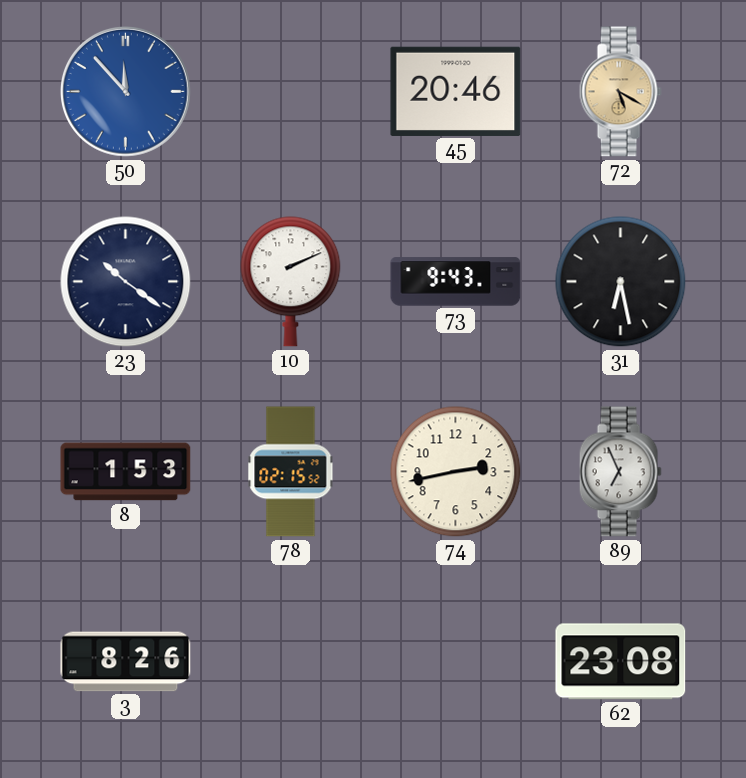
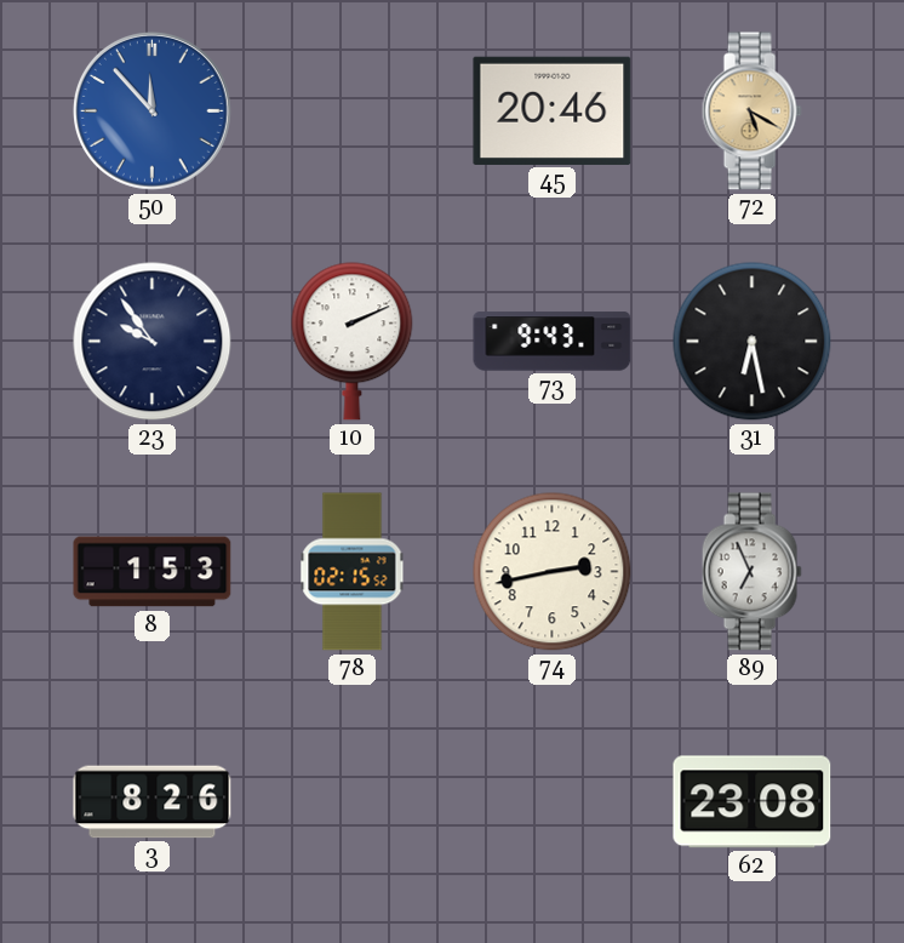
23: 10:21 -> 9:54
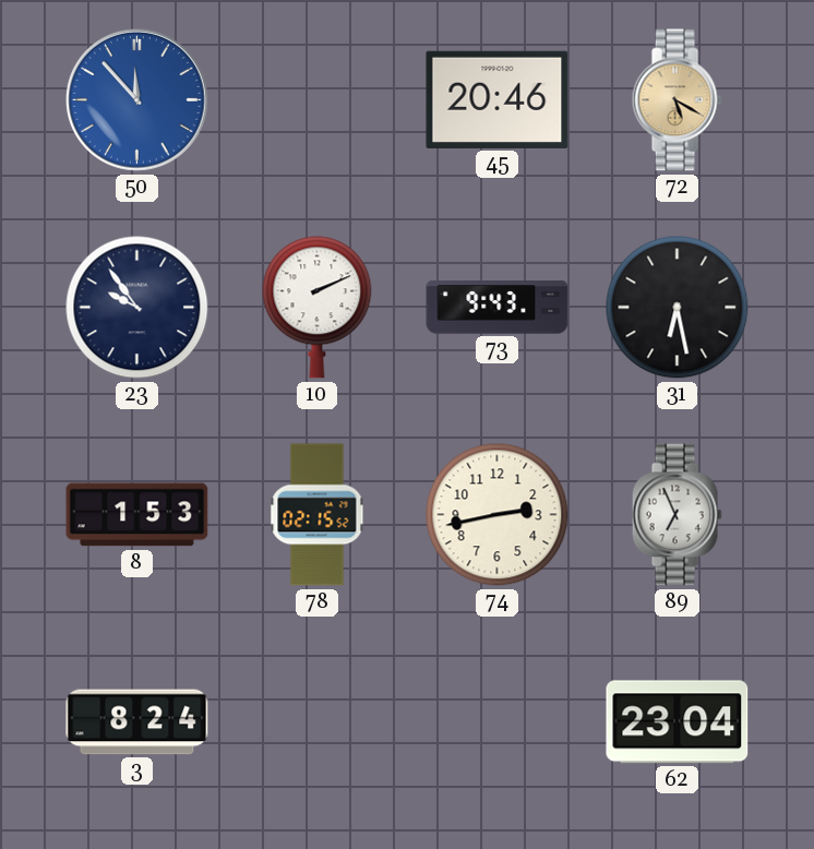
3: 8:26 -> 8:24
62: 23:08 -> 23:04
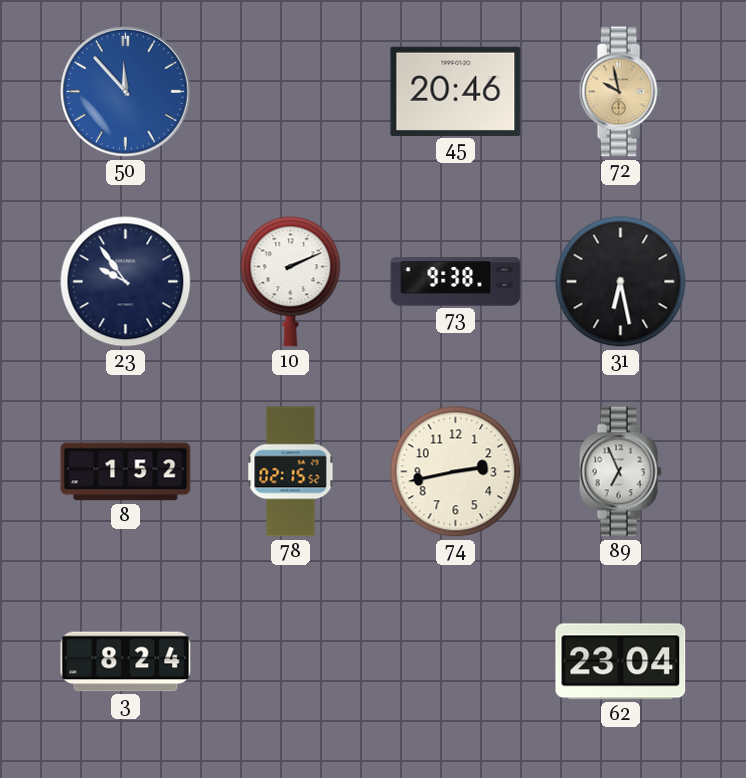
72: 5:20 -> 9:58
73: 9:43 -> 9:38
8: 1:53 -> 1:52
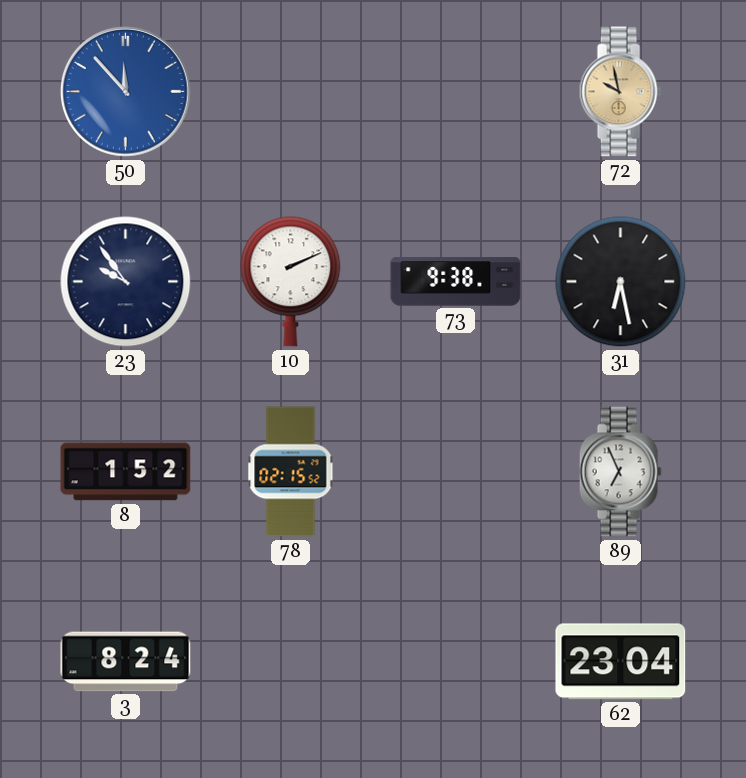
45: 20:46 -> none
74: 2:43 -> none
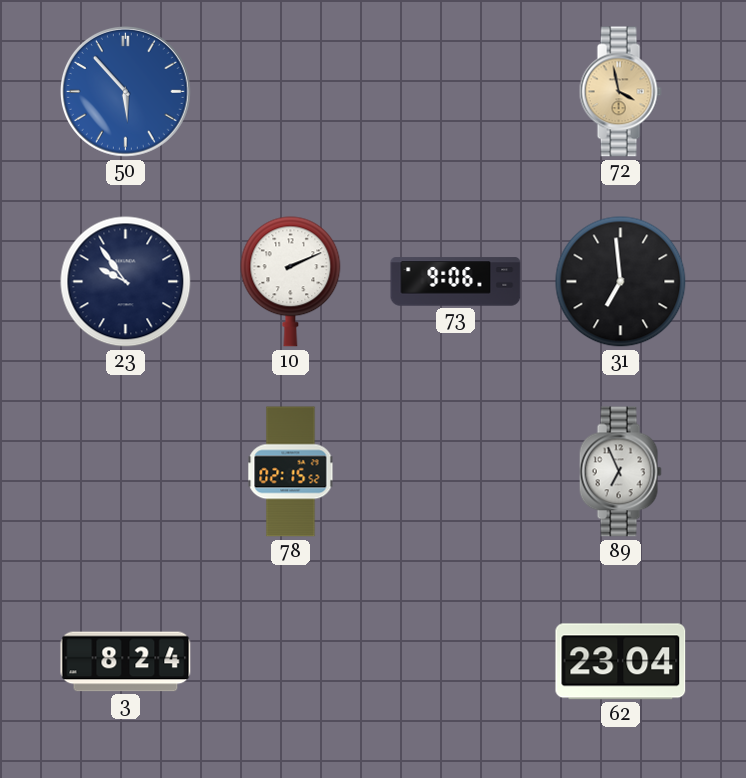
50: 11:53 -> 5:53
72: 9:58 -> 3:58
73: 9:38 -> 9:06
31: 6:28 -> 6:59
8: 1:52 -> none
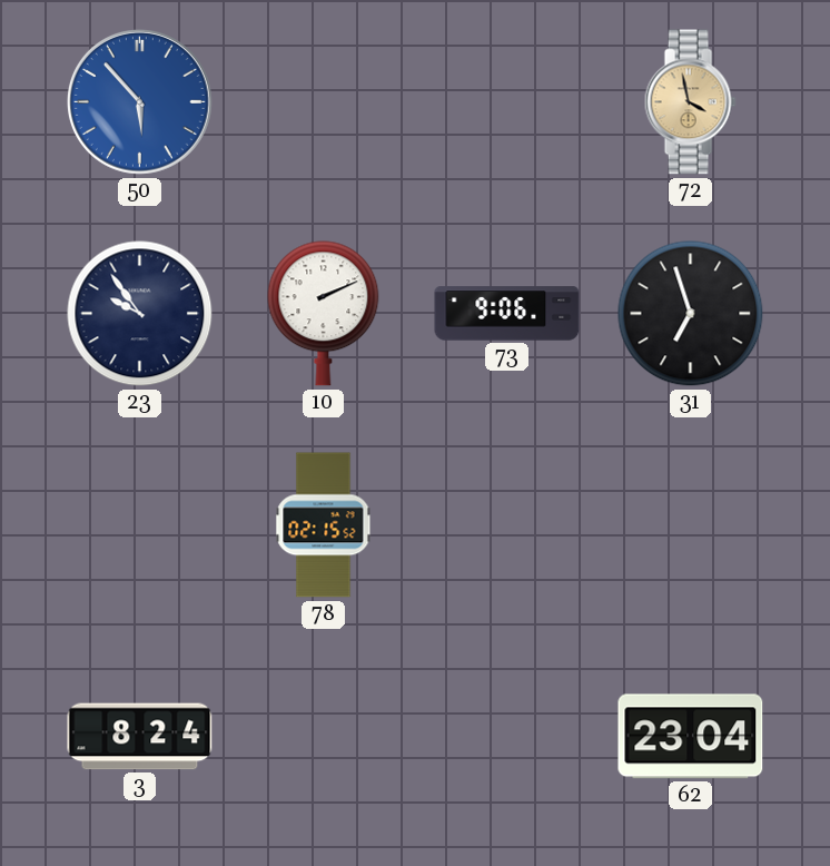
31: 6:59 -> 6:57
89: 6:56 -> none
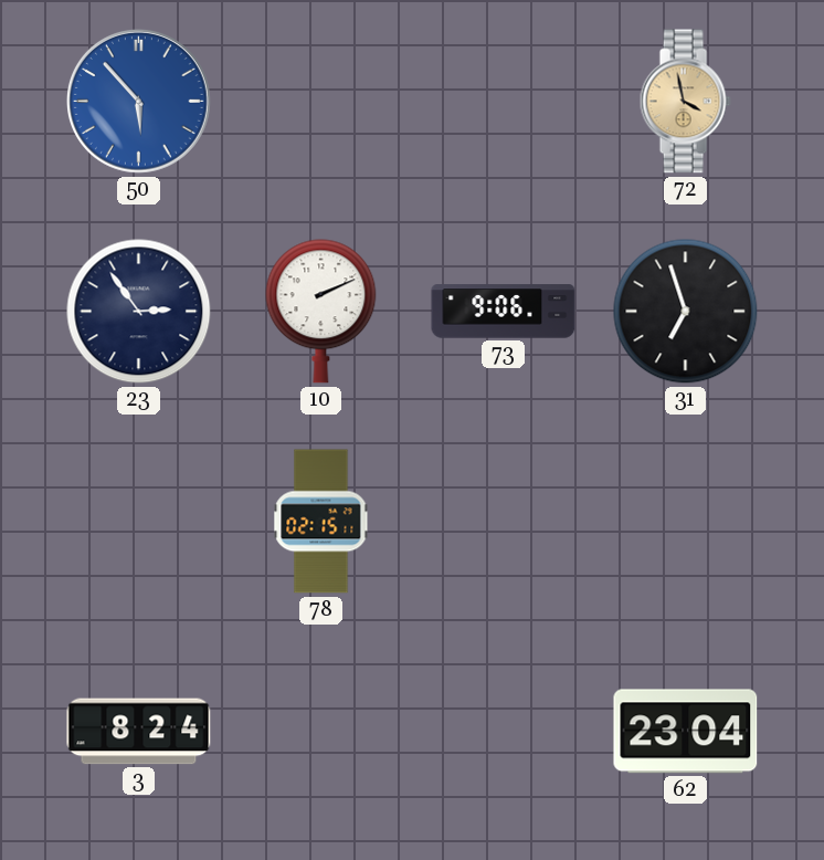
23: 9:54 -> 2:54
78: 02:15:52 -> 02:15:11
